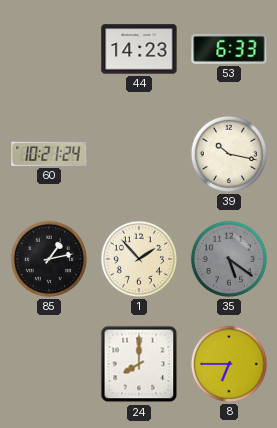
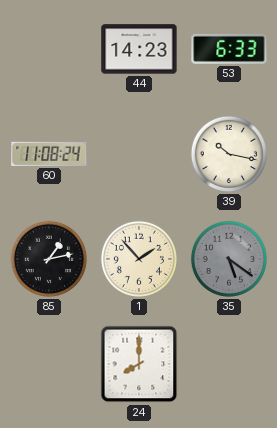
60: 10:21 -> 11:08
8: 6:45 -> none
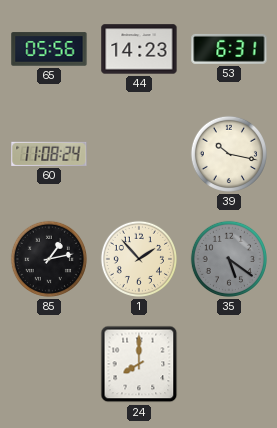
65: none -> 05:56
53: 6:33 -> 6:31
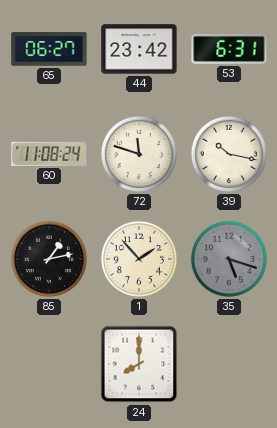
65: 05:56 -> 06:27
44: 14:23 -> 23:42
72: none -> 11:48
35: 5:21 -> 5:18
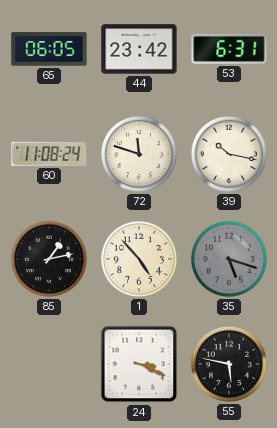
65: 06:27 -> 06:05
1: 1:53 -> 4:53
24: 8:00 -> 3:19
55: none -> 5:47
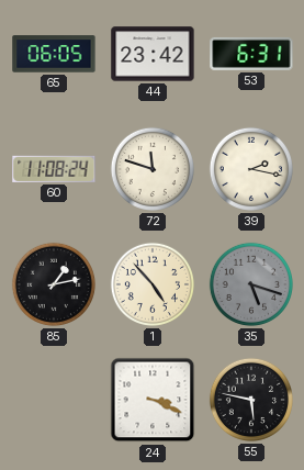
39: 10:17 -> 2:17
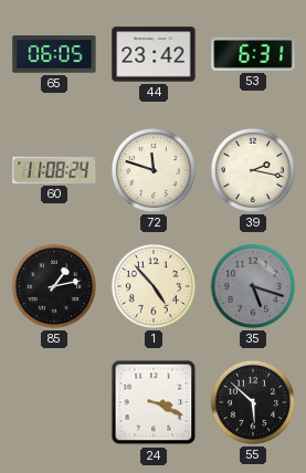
55: 5:47 -> 5:52
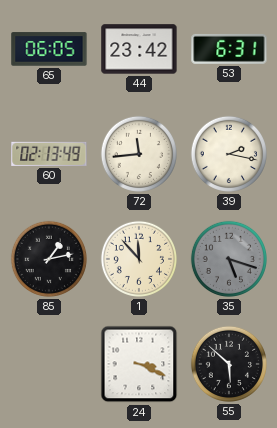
60: 11:08 -> 02:13
72: 11:48 -> 11:44
1: 4:53 -> 11:53
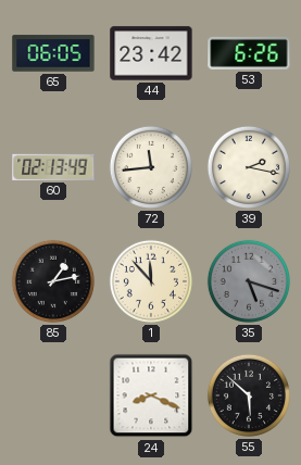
53: 6:31 -> 6:26
24: 3:19 -> 8:19
